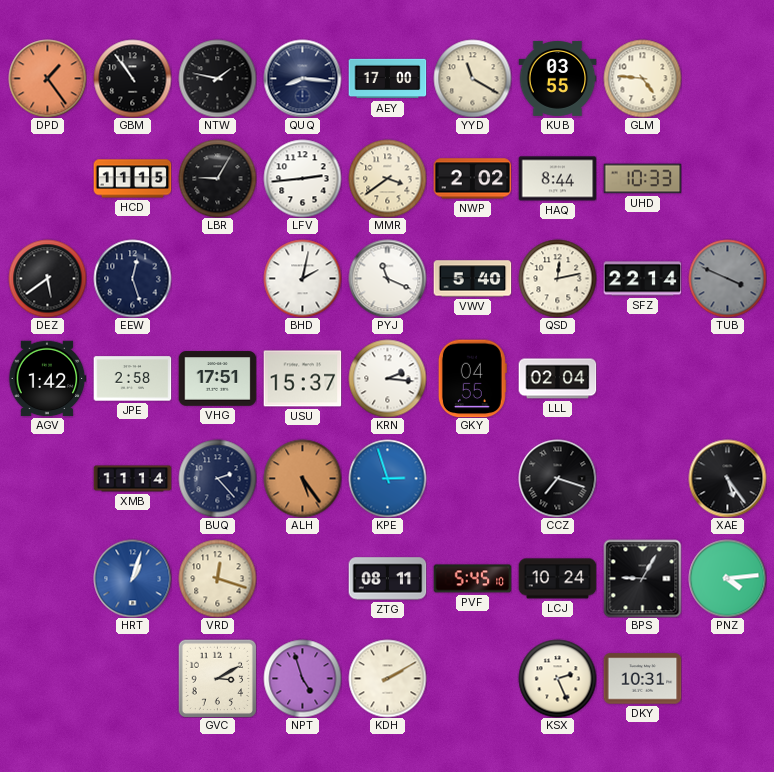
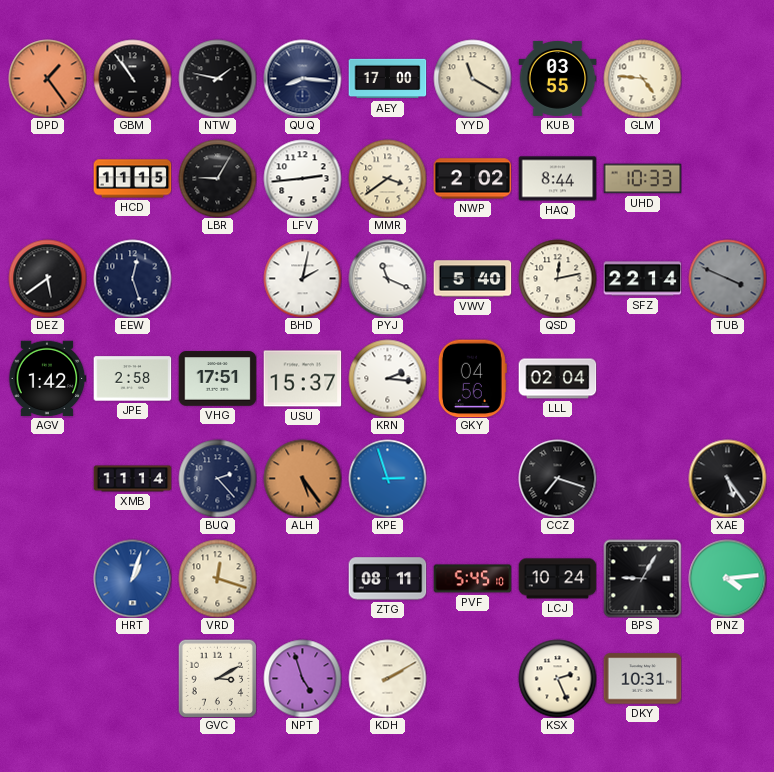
GKY: 04:55 -> 04:56
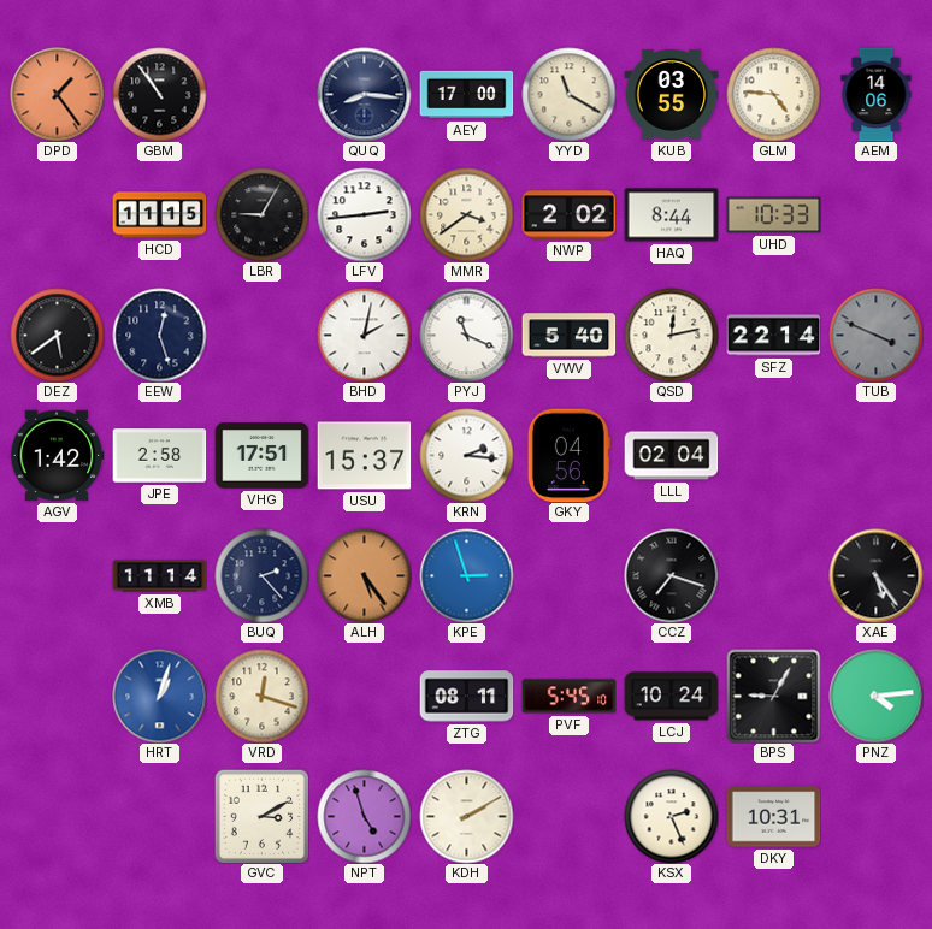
NTW: 1:47 -> none
AEM: none -> 14:06
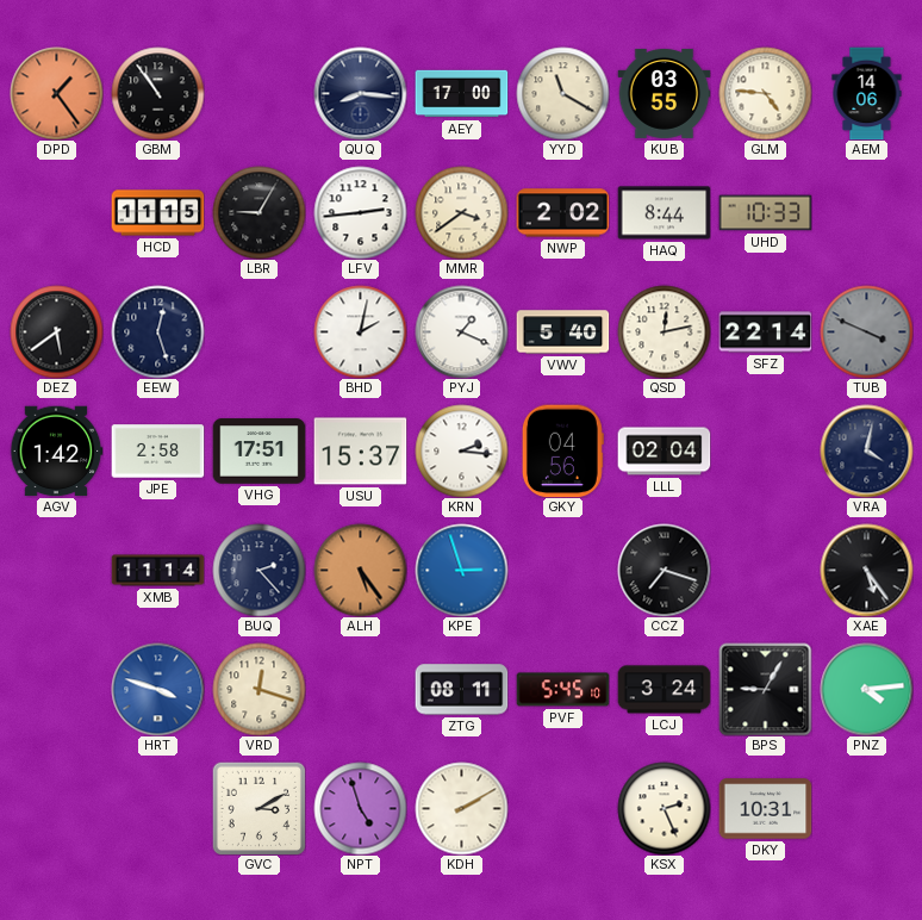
PYJ: 11:19 -> 1:19
VRA: none -> 4:02
HRT: 1:03 -> 3:48
LCJ: 10:24 -> 3:24
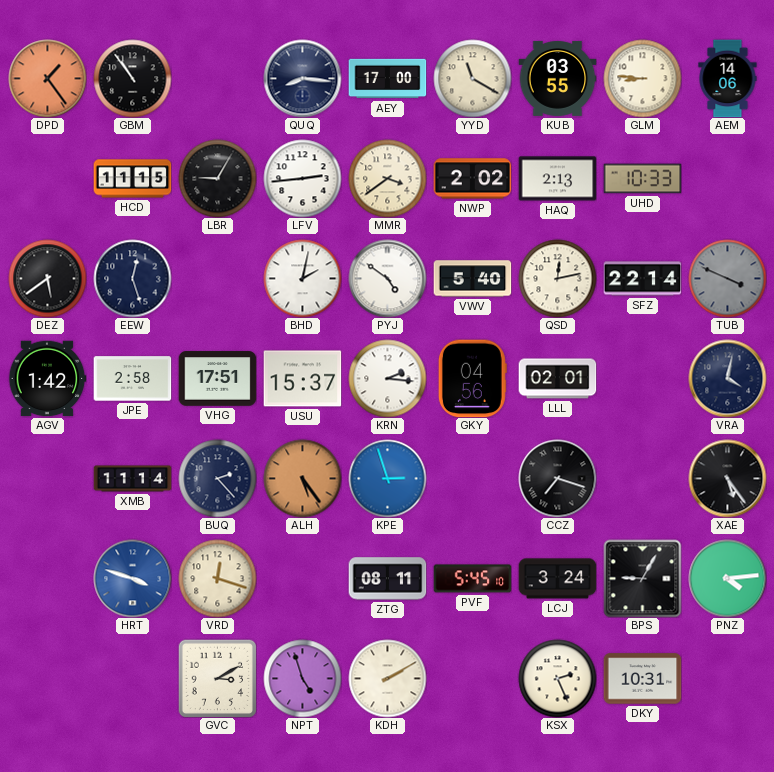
GLM: 4:46 -> 8:46
HAQ: 8:44 -> 2:13
PYJ: 1:19 -> 4:51
LLL: 02:04 -> 02:01
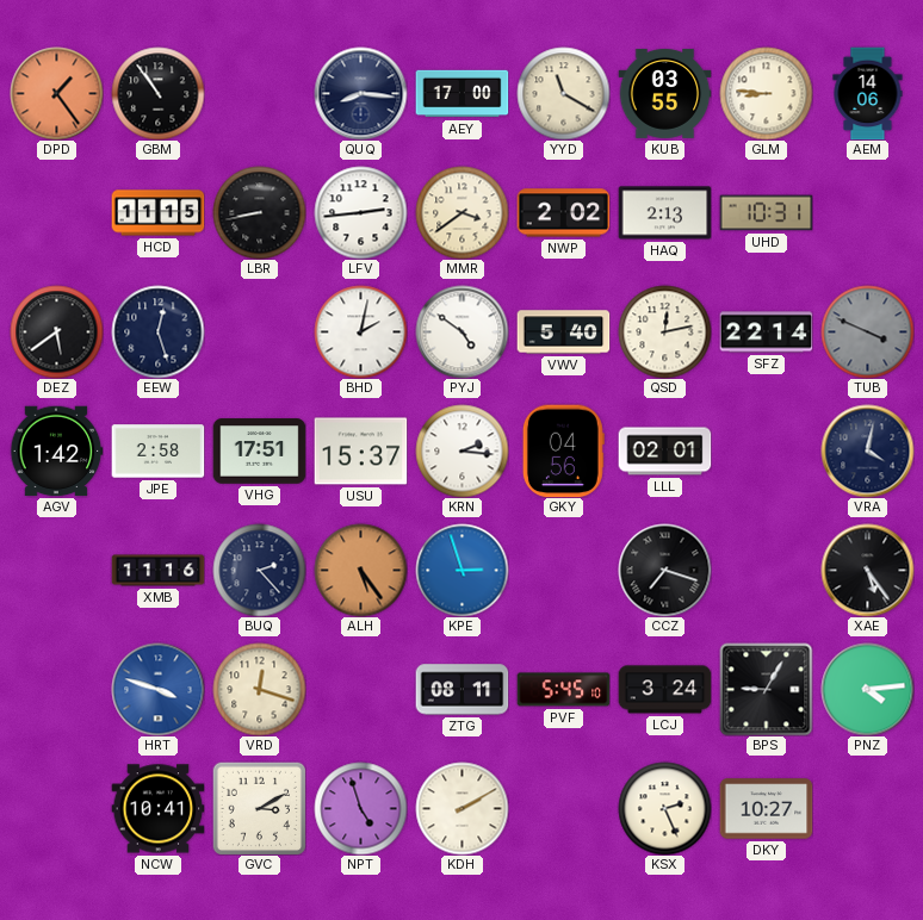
LBR: 9:05 -> 8:43
UHD: 10:33 -> 10:31
XMB: 11:14 -> 11:16
NCW: none -> 10:41
DKY: 10:31 -> 10:27
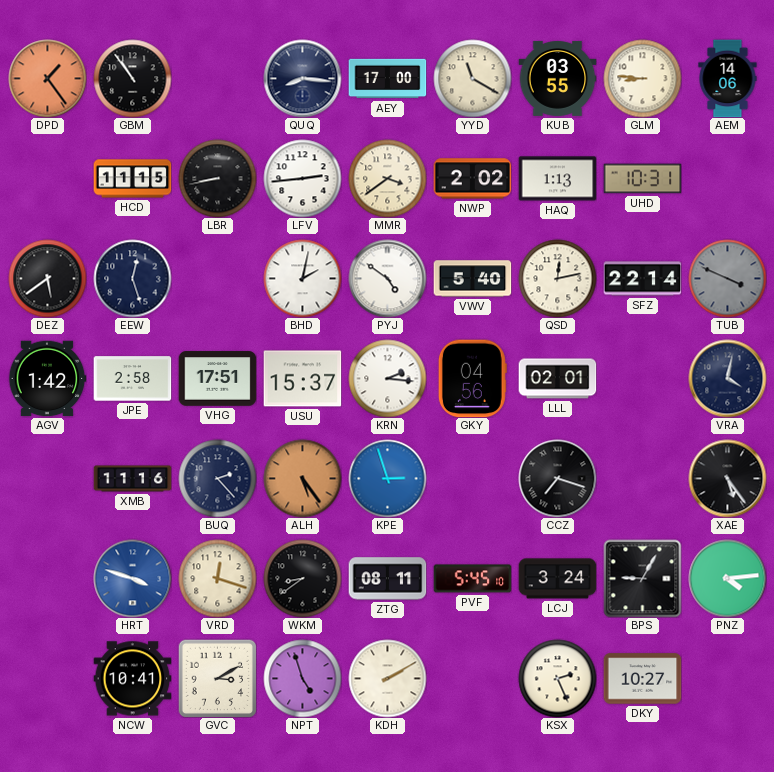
HAQ: 2:13 -> 1:13
WKM: none -> 8:39
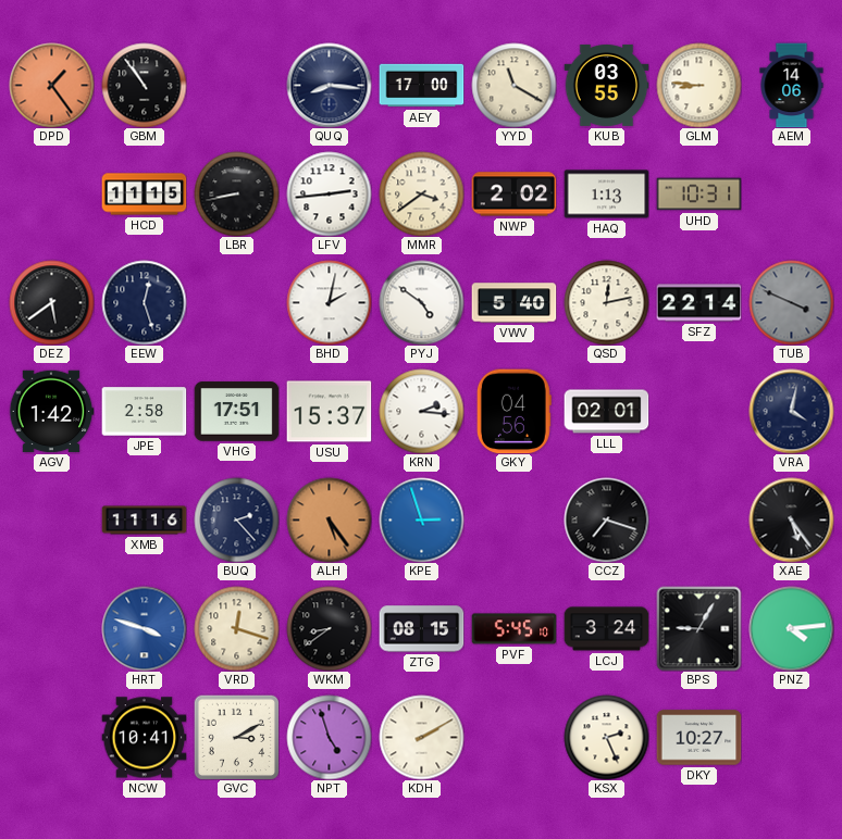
ZTG: 08:11 -> 08:15
